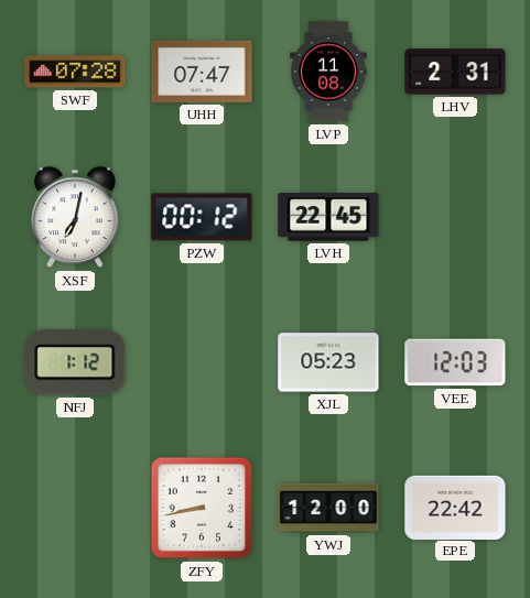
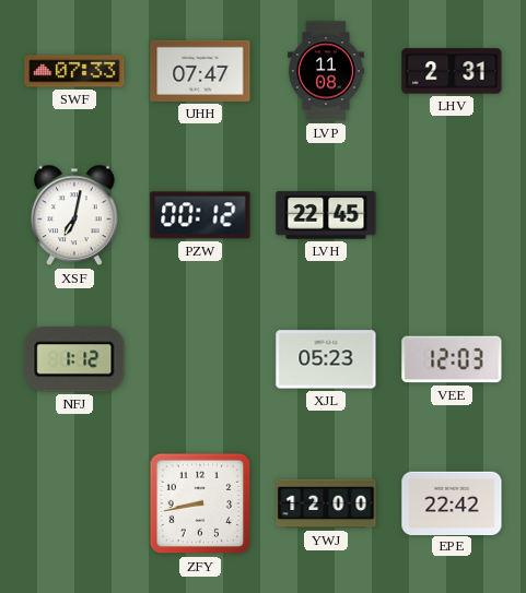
SWF: 07:28 -> 07:33
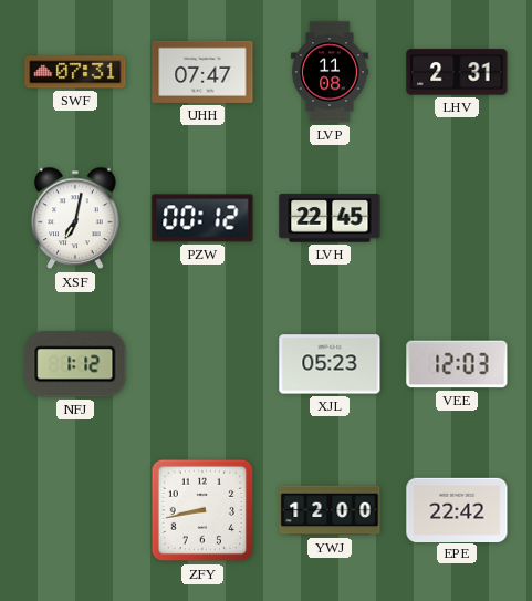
SWF: 07:33 -> 07:31
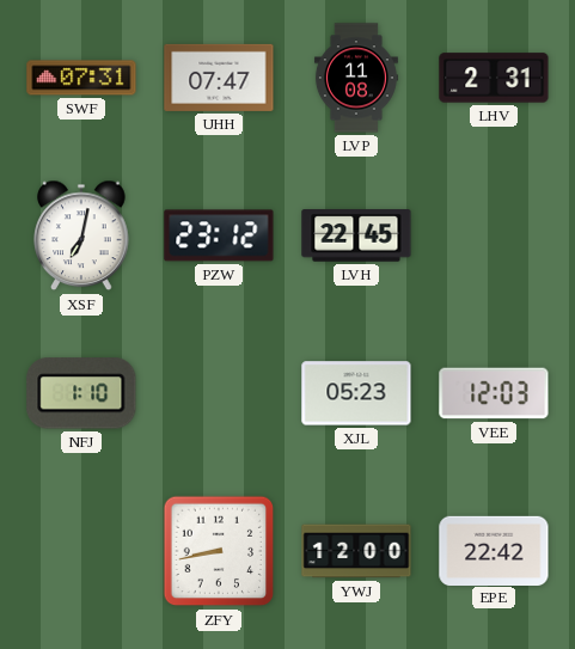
PZW: 00:12 -> 23:12
NFJ: 1:12 -> 1:10
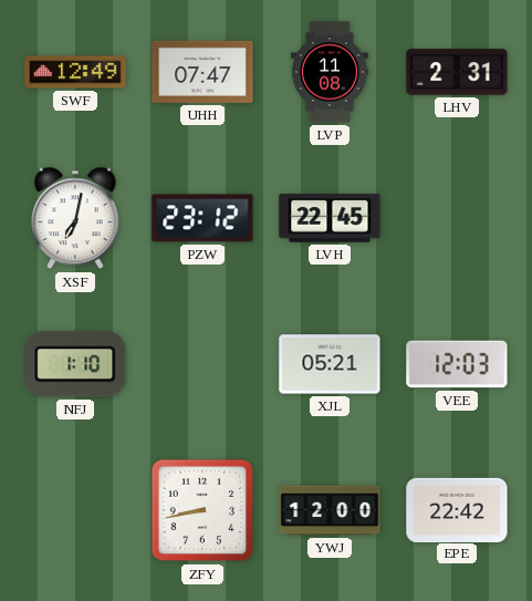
SWF: 07:31 -> 12:49
XJL: 05:23 -> 05:21
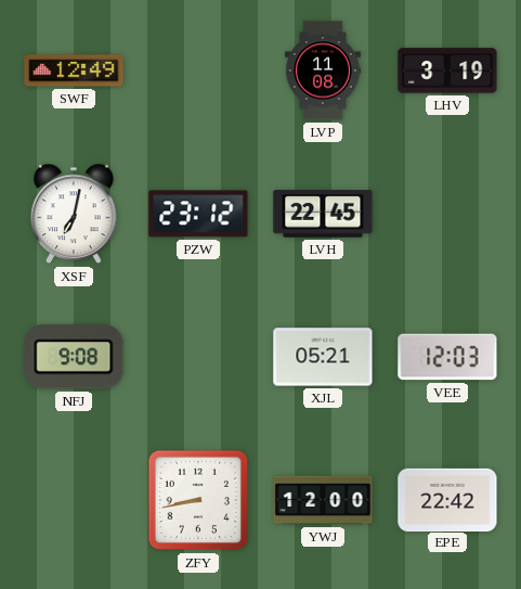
UHH: 07:47 -> none
LHV: 2:31 -> 3:19
NFJ: 1:10 -> 9:08
